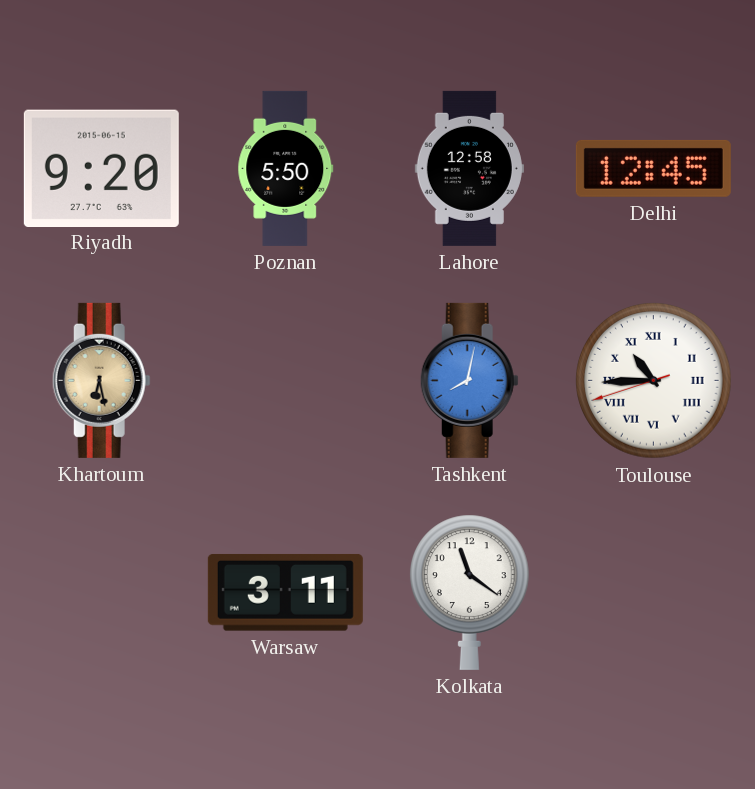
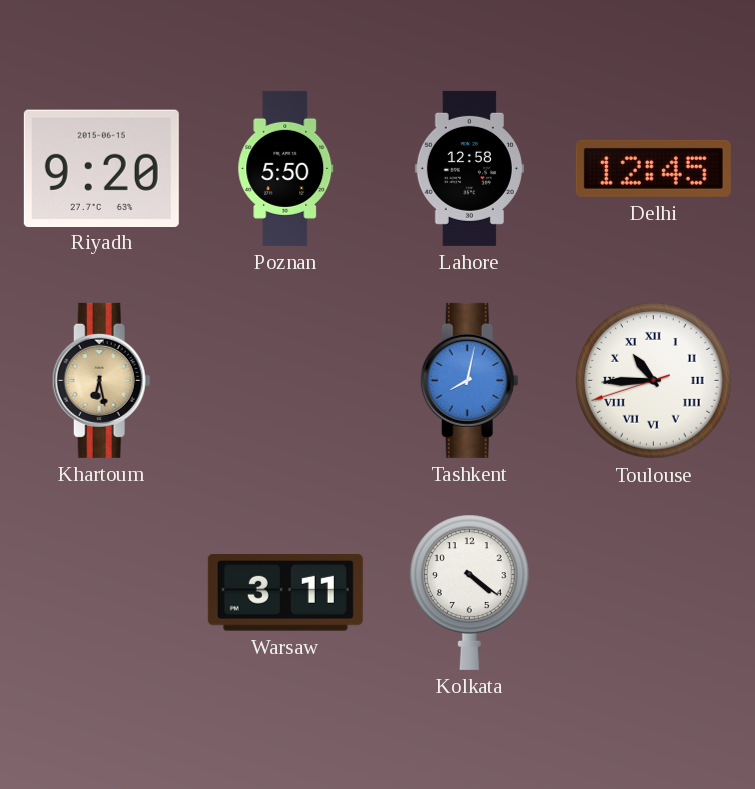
Kolkata: 11:21 -> 4:21
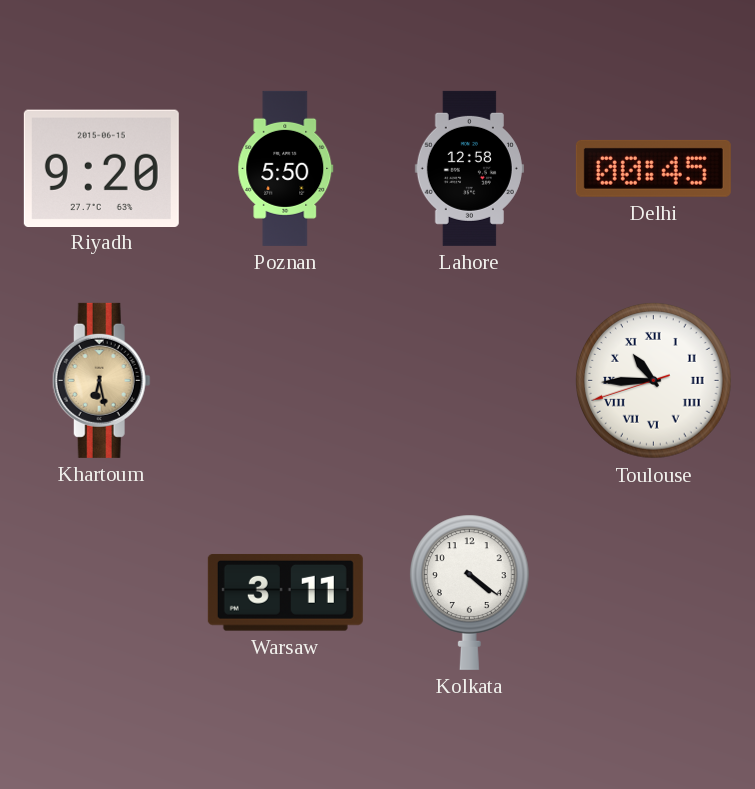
Delhi: 12:45 -> 00:45
Tashkent: 8:02 -> none
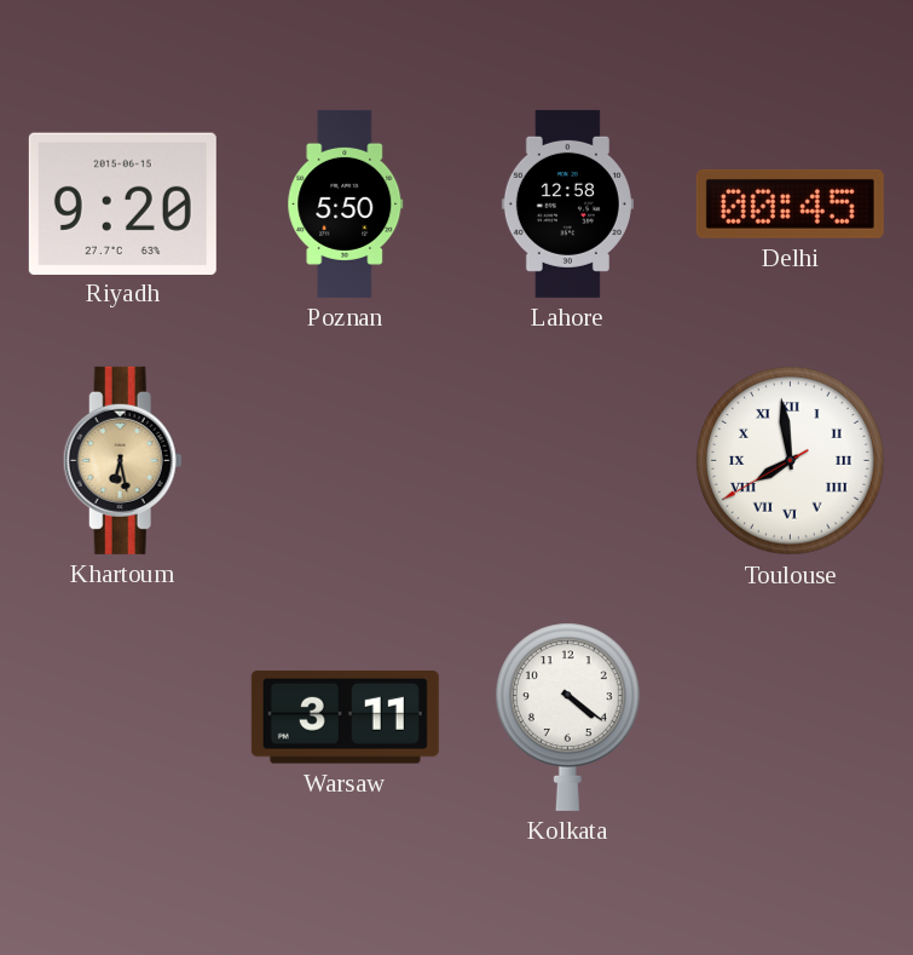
Toulouse: 10:44 -> 7:58
